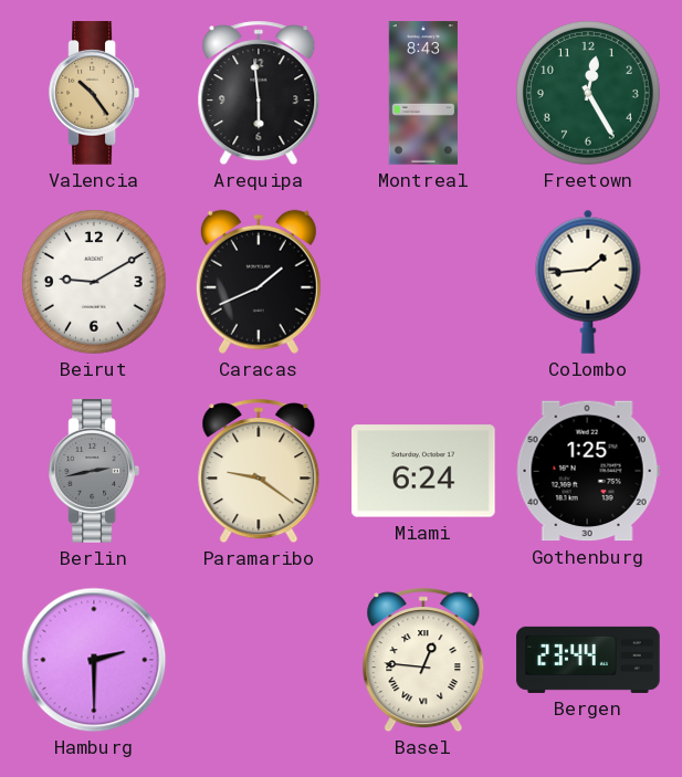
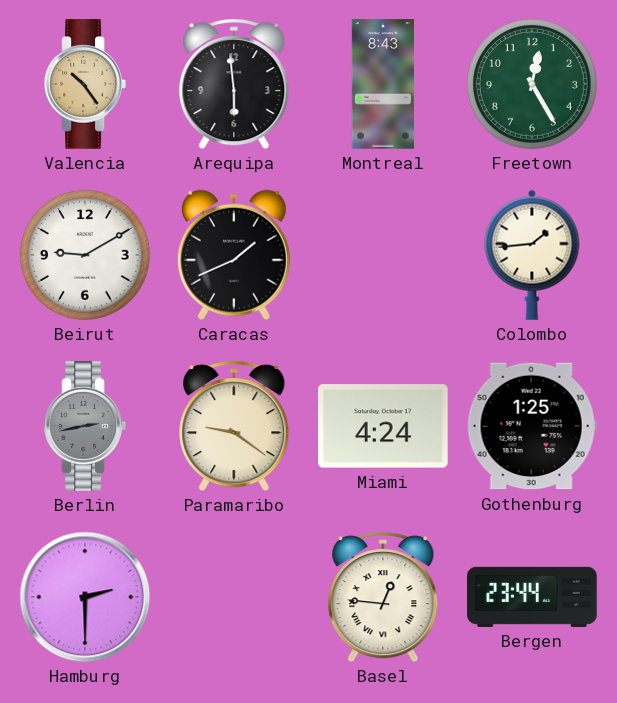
Miami: 6:24 -> 4:24
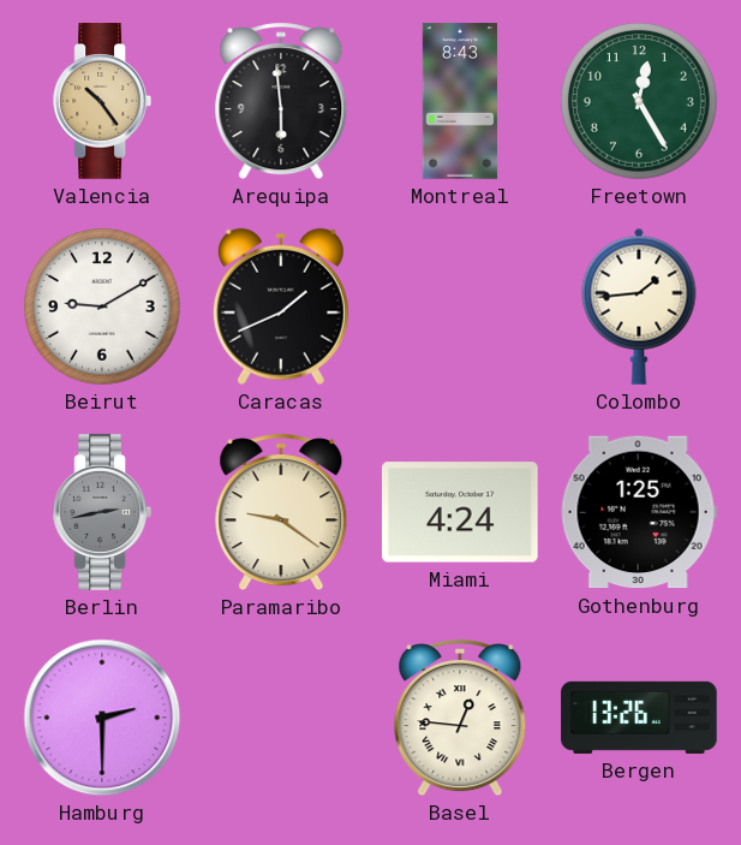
Bergen: 23:44 -> 13:26
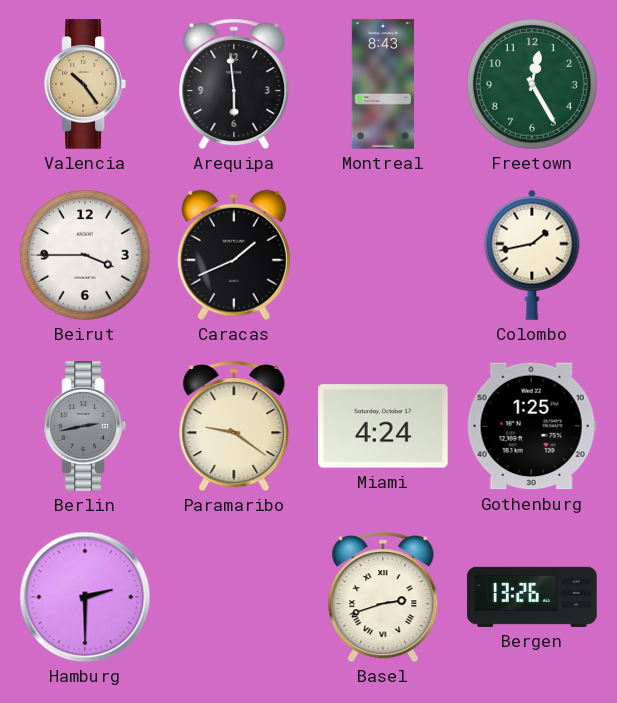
Beirut: 9:10 -> 3:45
Colombo: 1:44 -> 1:43
Basel: 12:46 -> 2:42
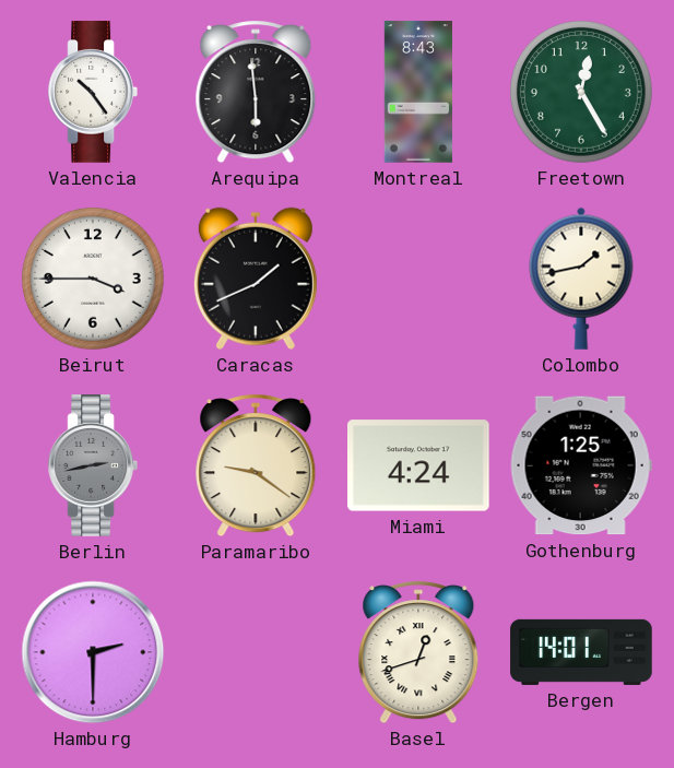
Valencia dial: champagne -> white
Basel: 2:42 -> 12:42
Bergen: 13:26 -> 14:01
